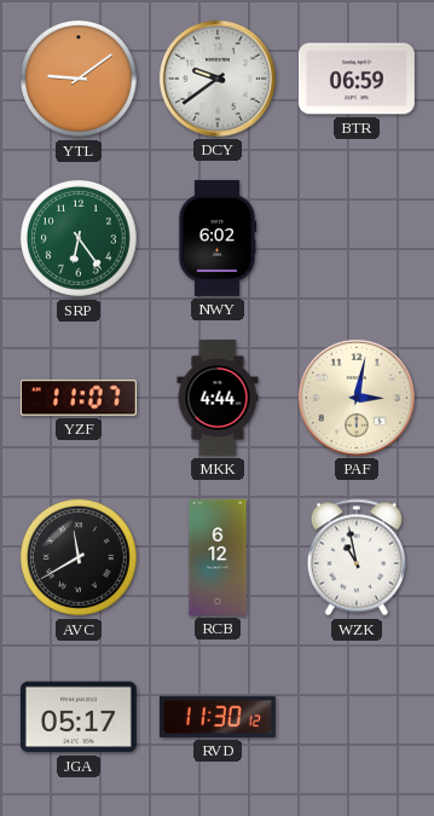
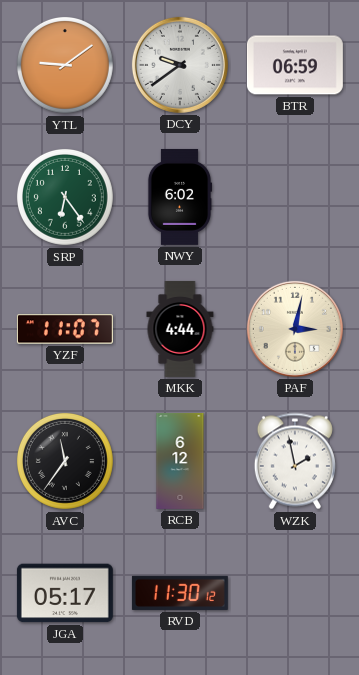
AVC: 11:40 -> 11:36
WZK: 10:58 -> 1:58
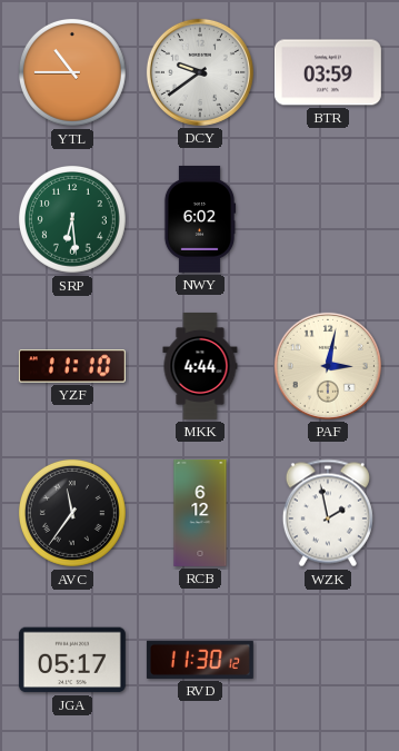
YTL: 9:09 -> 10:45
BTR: 06:59 -> 03:59
SRP: 6:24 -> 6:29
YZF: 11:07 -> 11:10
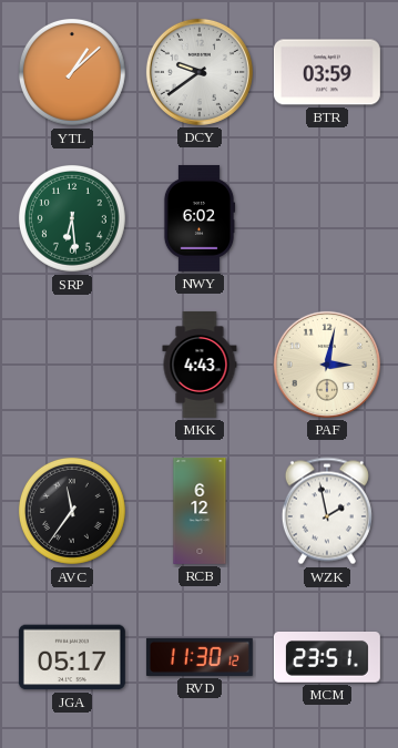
YTL: 10:45 -> 1:08
YZF: 11:10 -> none
MKK: 4:44 -> 4:43
MCM: none -> 23:51
